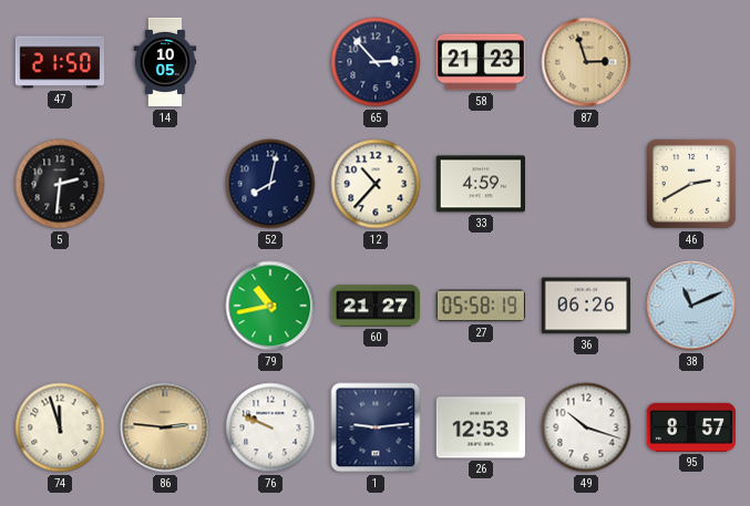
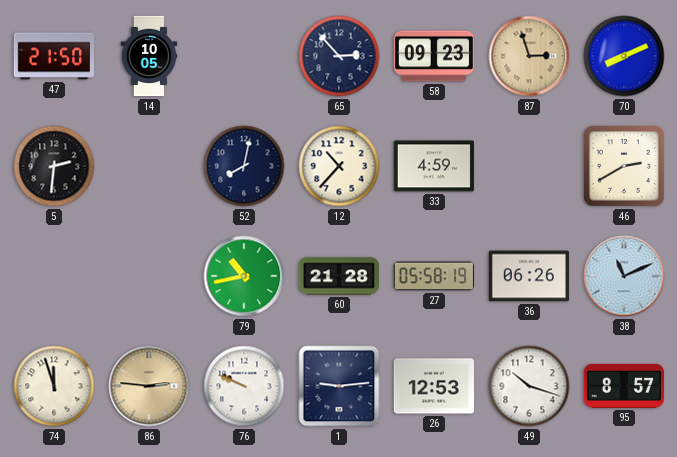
58: 21:23 -> 09:23
70: none -> 8:11
60: 21:27 -> 21:28
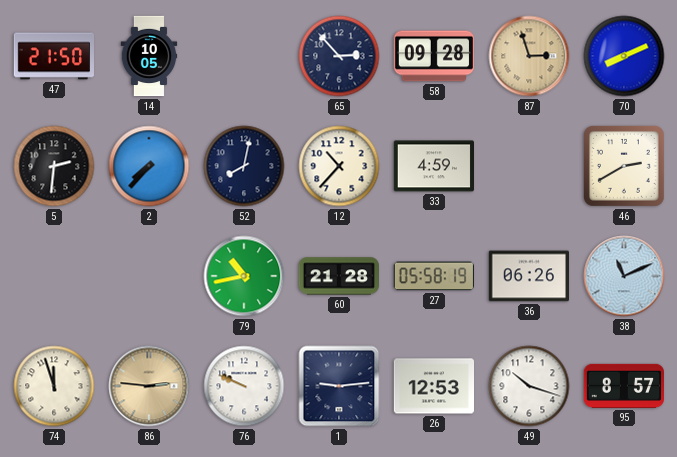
58: 09:23 -> 09:28
2: none -> 7:37
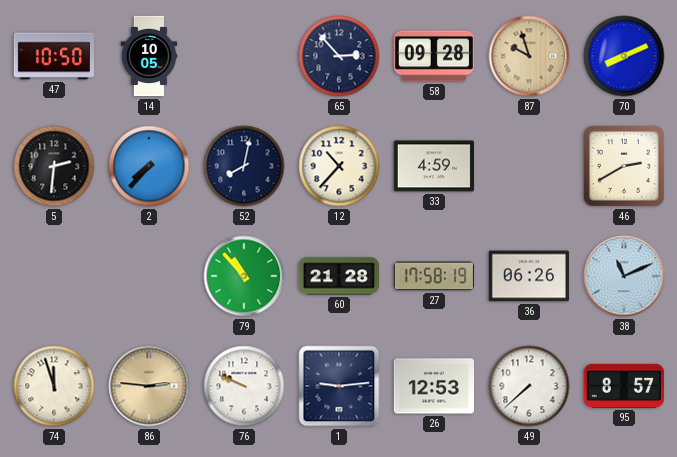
47: 21:50 -> 10:50
87: 2:57 -> 9:57
79: 10:43 -> 10:53
27: 05:58 -> 17:58
49: 10:18 -> 7:38
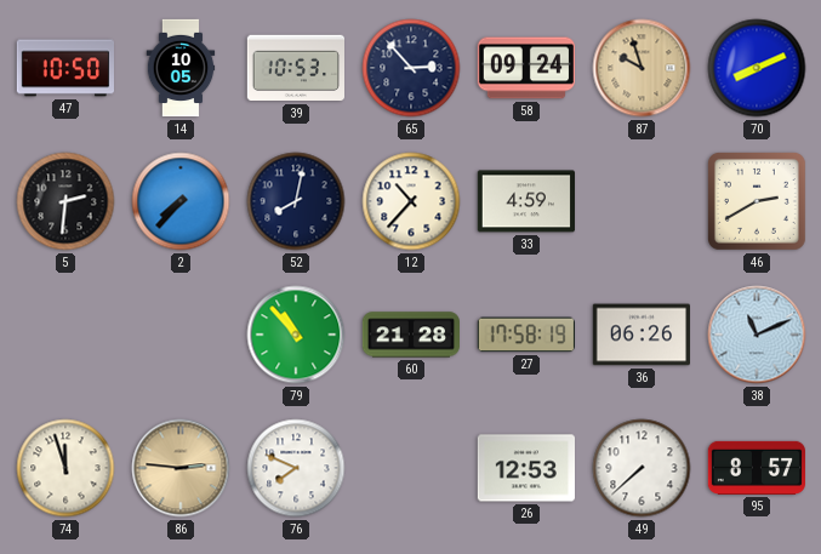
39: none -> 10:53
58: 09:28 -> 09:24
76: 9:49 -> 7:49
1: 9:14 -> none
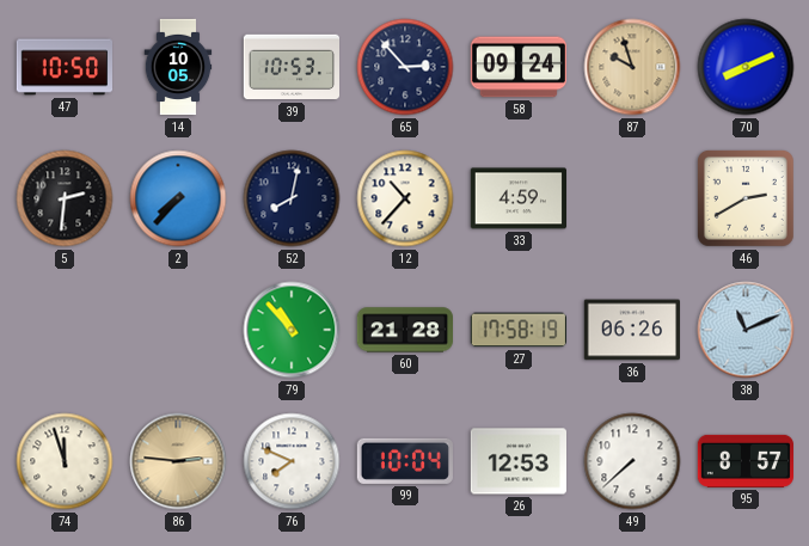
99: none -> 10:04
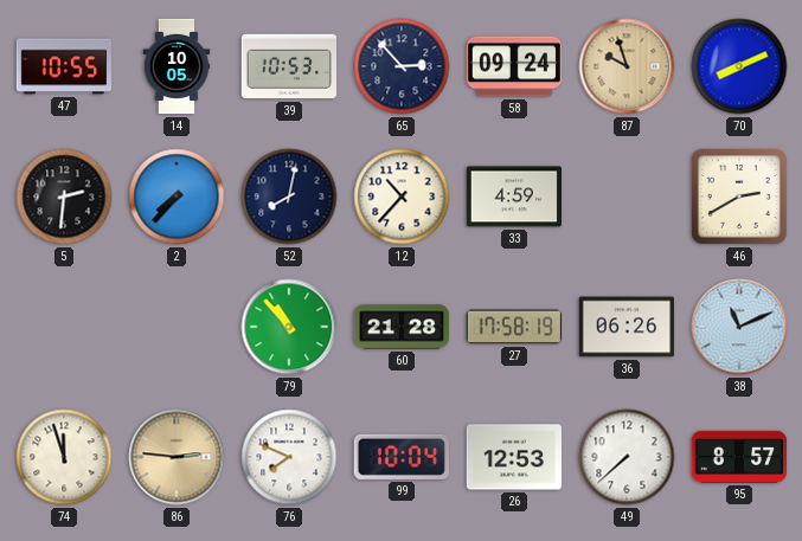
47: 10:50 -> 10:55
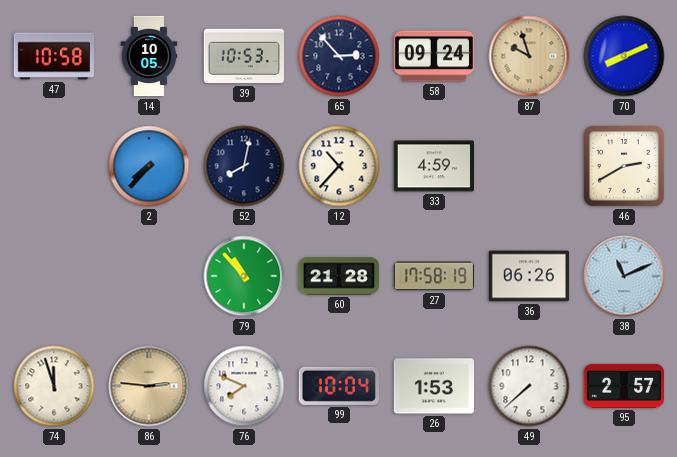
47: 10:55 -> 10:58
5: 2:31 -> none
26: 12:53 -> 1:53
95: 8:57 -> 2:57
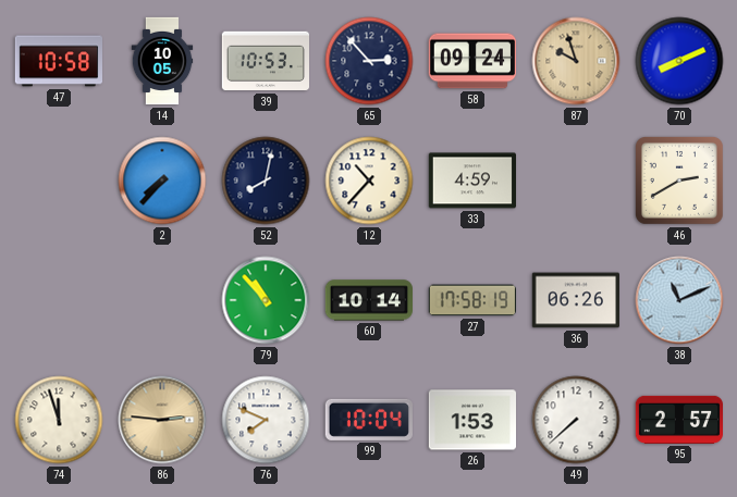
60: 21:28 -> 10:14
